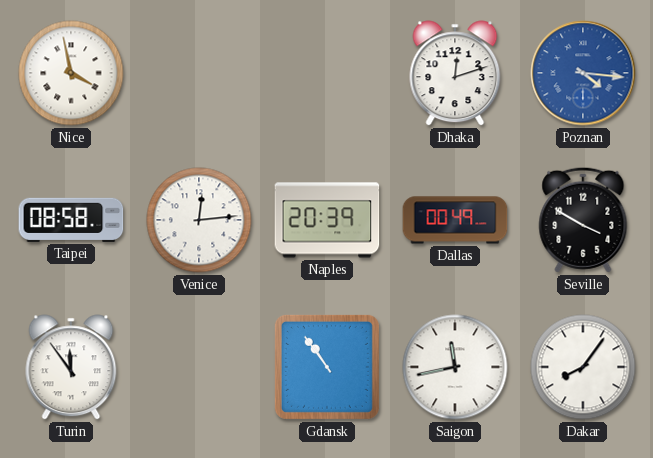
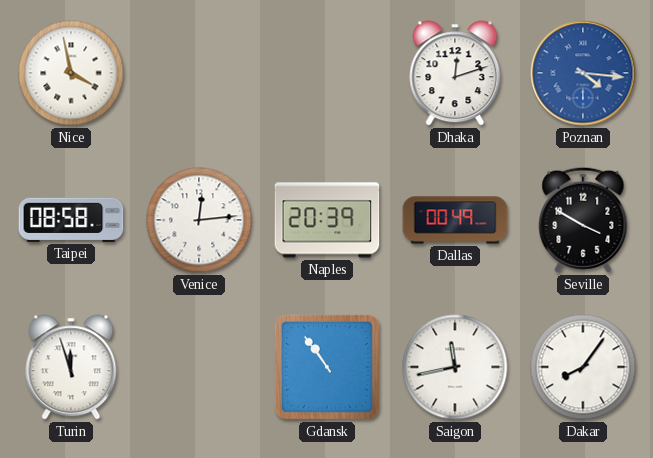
Turin: 11:54 -> 11:57
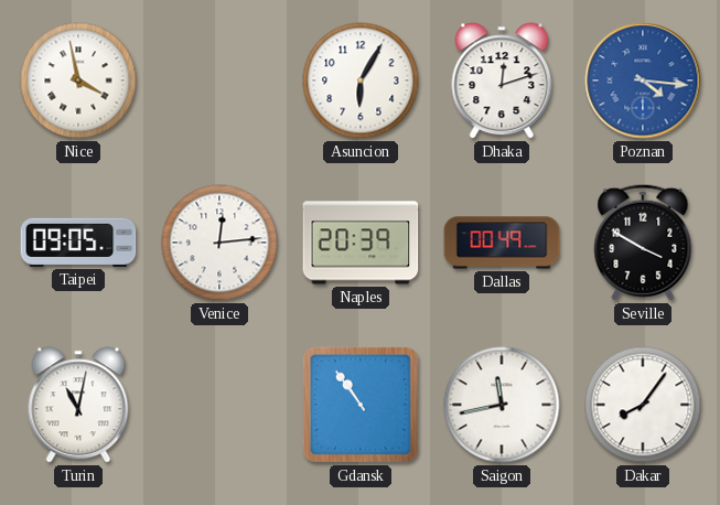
Asuncion: none -> 6:05
Taipei: 08:58 -> 09:05
Turin: 11:57 -> 11:02
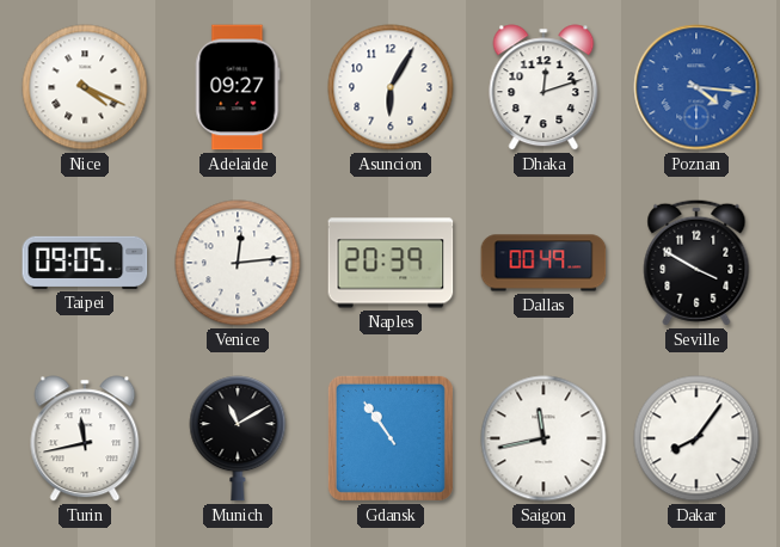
Nice: 3:58 -> 4:19
Adelaide: none -> 09:27
Turin: 11:02 -> 11:43
Munich: none -> 11:10
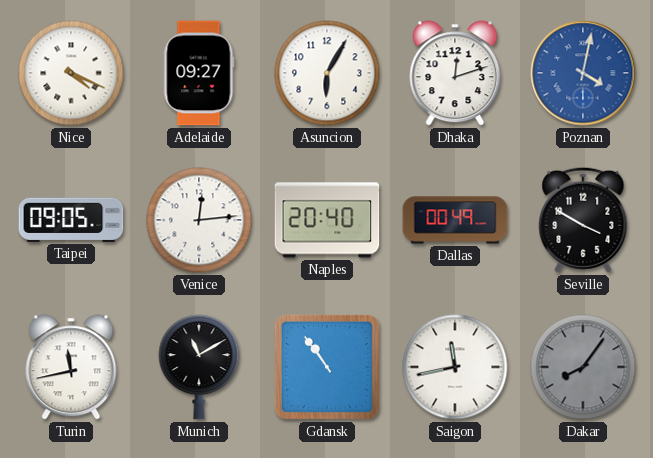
Poznan: 4:16 -> 4:02
Naples: 20:39 -> 20:40
Dakar dial: white -> grey
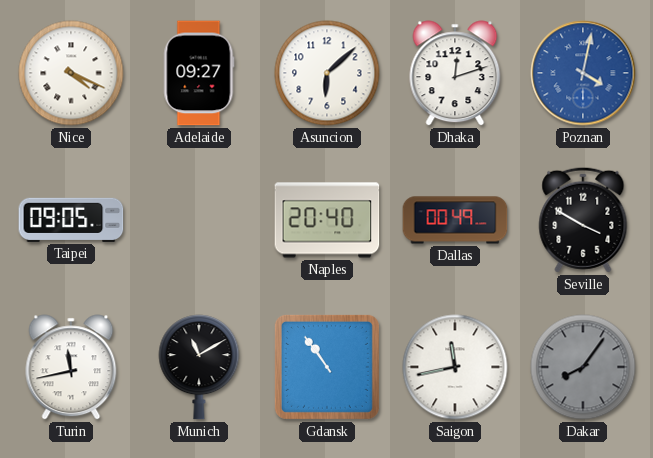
Asuncion: 6:05 -> 6:08
Venice: 12:14 -> none
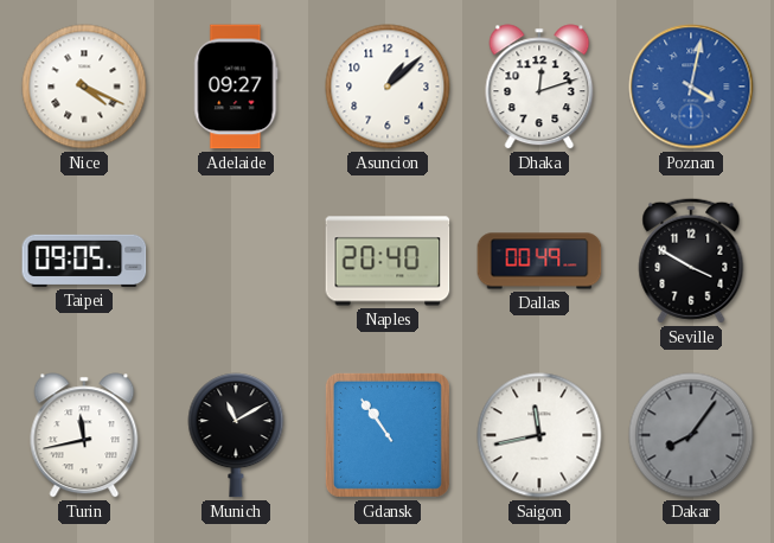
Asuncion: 6:08 -> 1:08
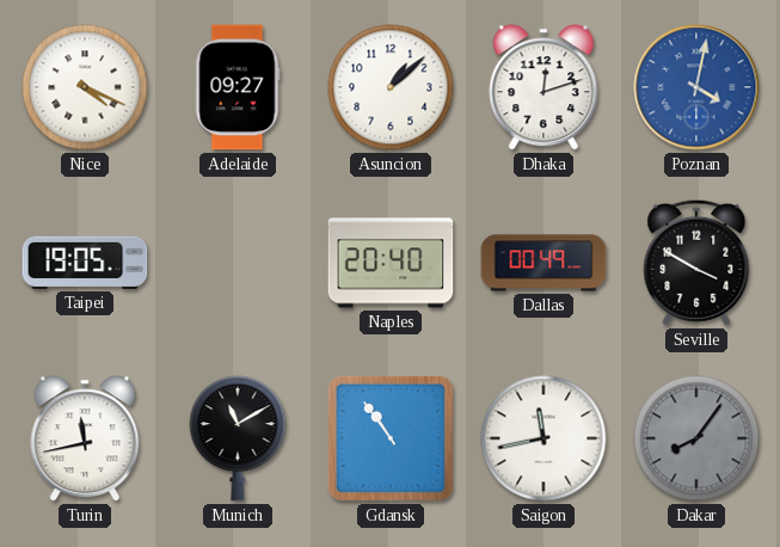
Taipei: 09:05 -> 19:05
